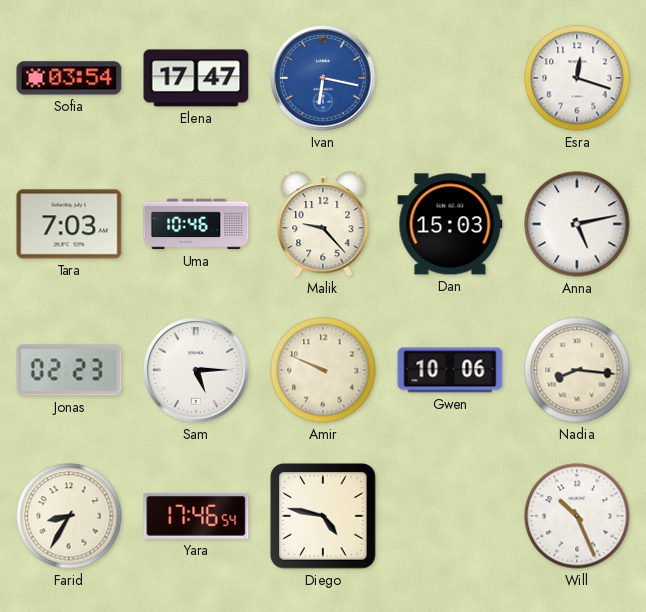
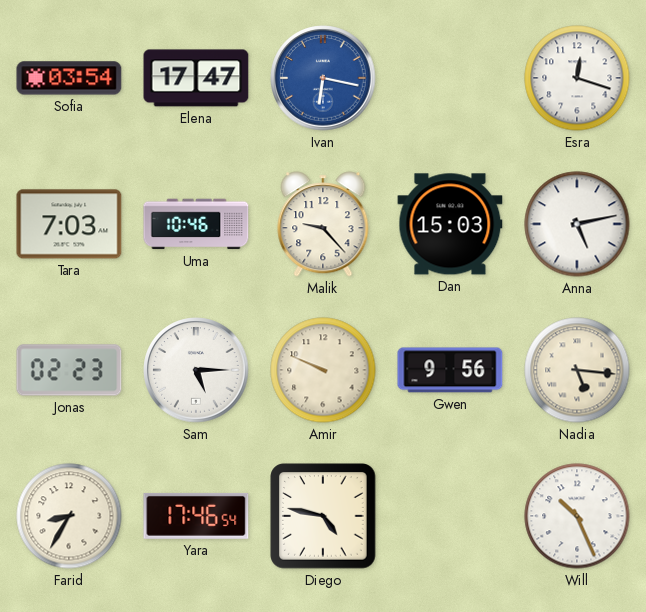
Gwen: 10:06 -> 9:56
Nadia: 8:16 -> 5:16
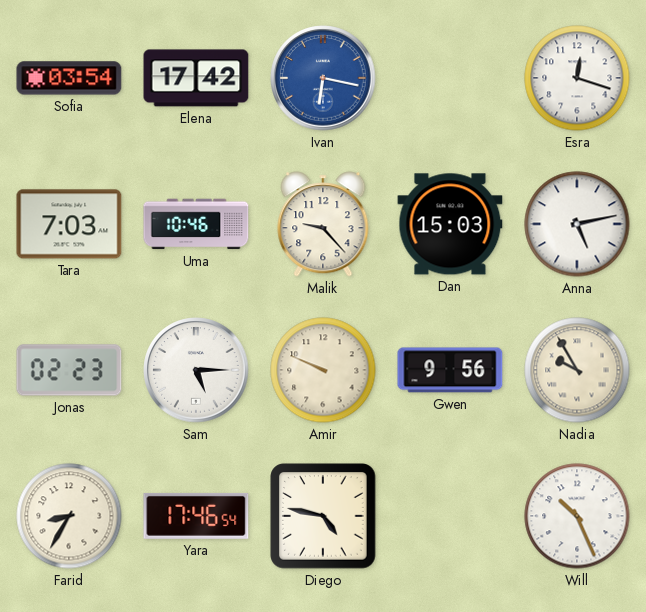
Elena: 17:47 -> 17:42
Nadia: 5:16 -> 9:55
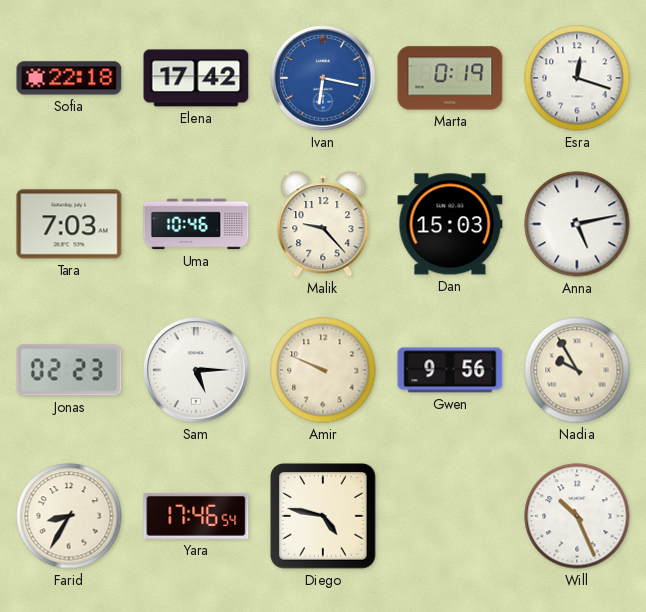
Sofia: 03:54 -> 22:18
Marta: none -> 0:19
